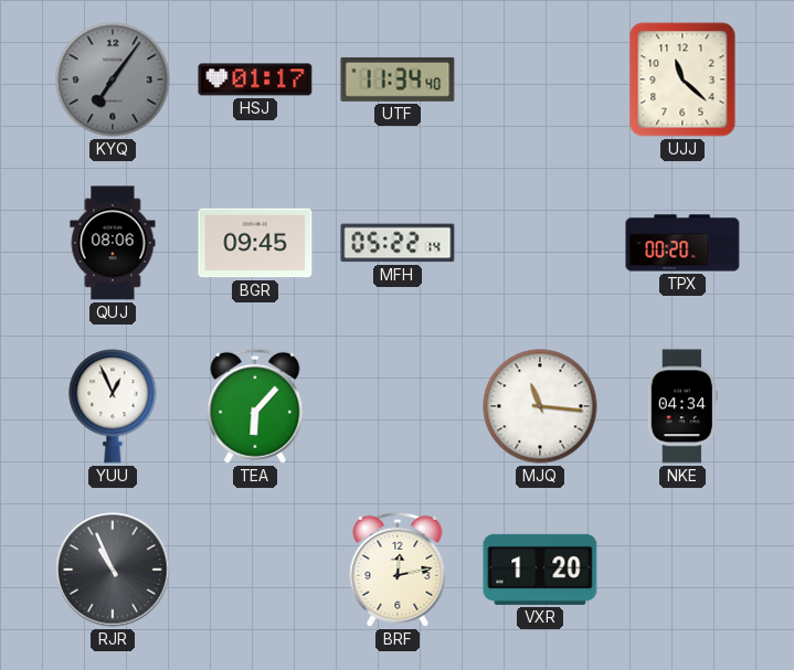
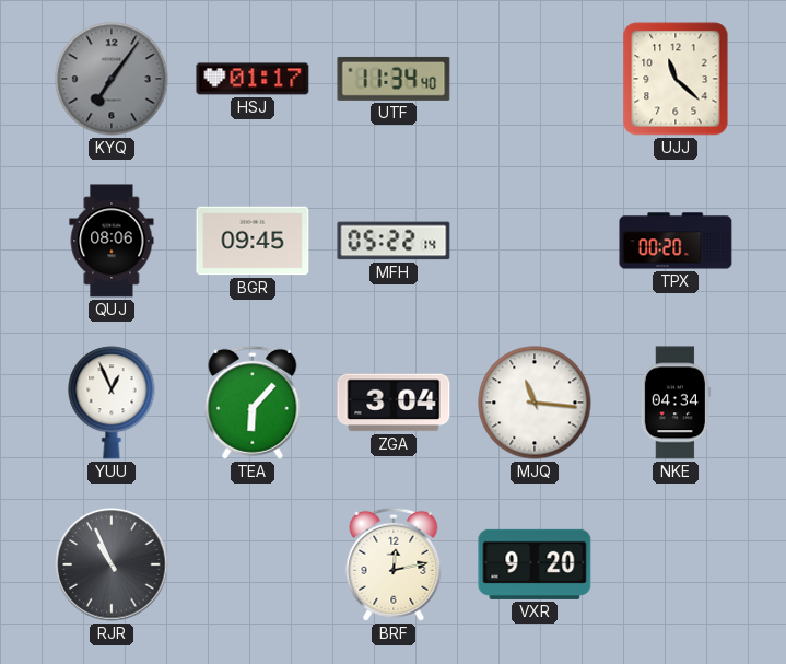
ZGA: none -> 3:04
VXR: 1:20 -> 9:20
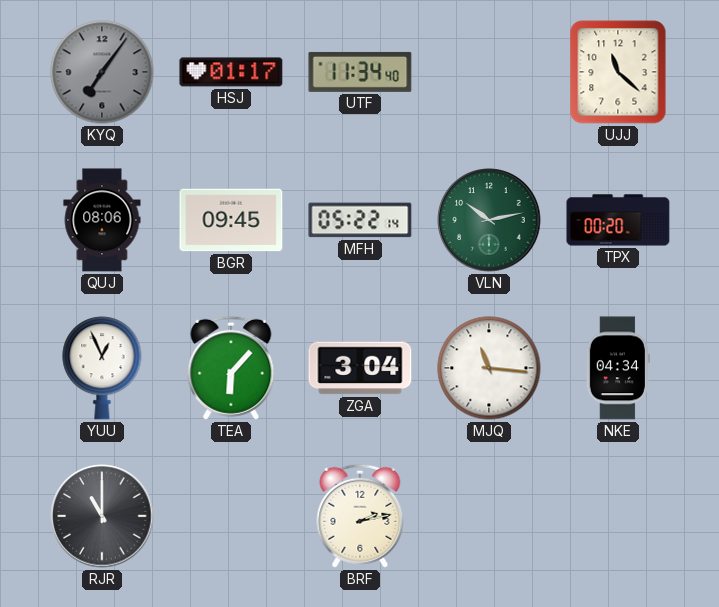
VLN: none -> 10:13
RJR: 10:56 -> 11:00
BRF: 12:13 -> 2:13
VXR: 9:20 -> none
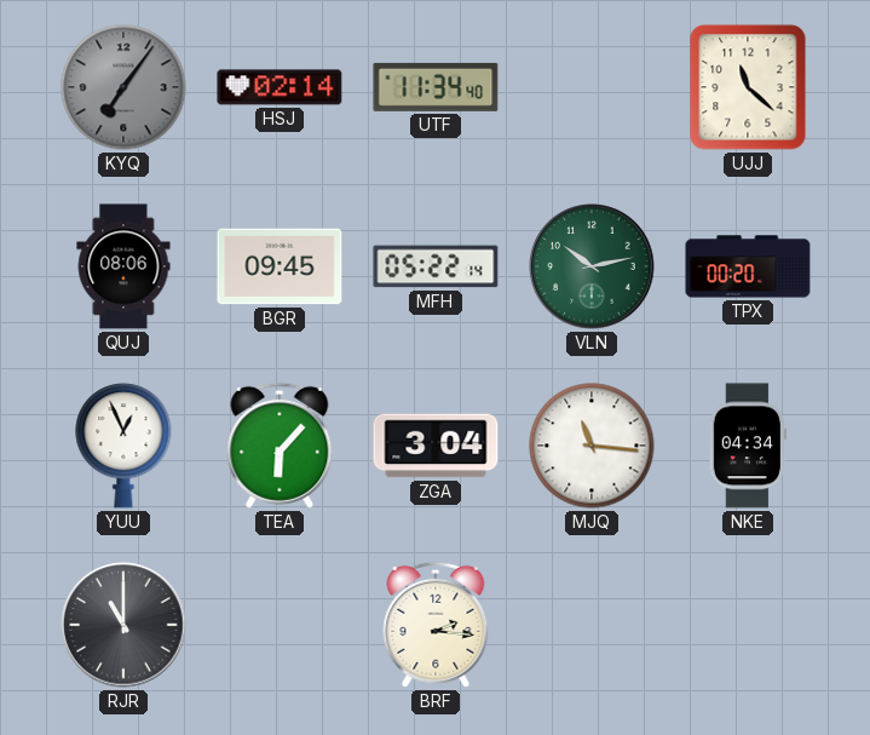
HSJ: 01:17 -> 02:14
BRF: 2:13 -> 2:16
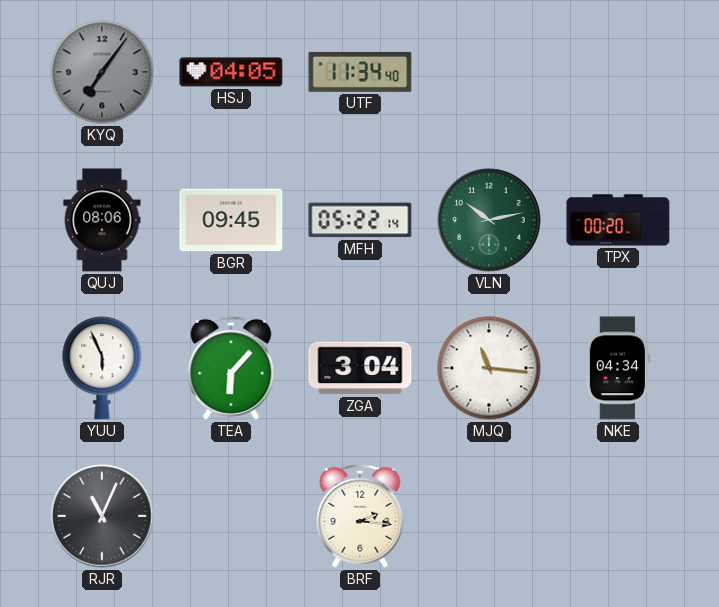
HSJ: 02:14 -> 04:05
UJJ: 11:22 -> none
YUU: 12:56 -> 5:56
RJR: 11:00 -> 11:04
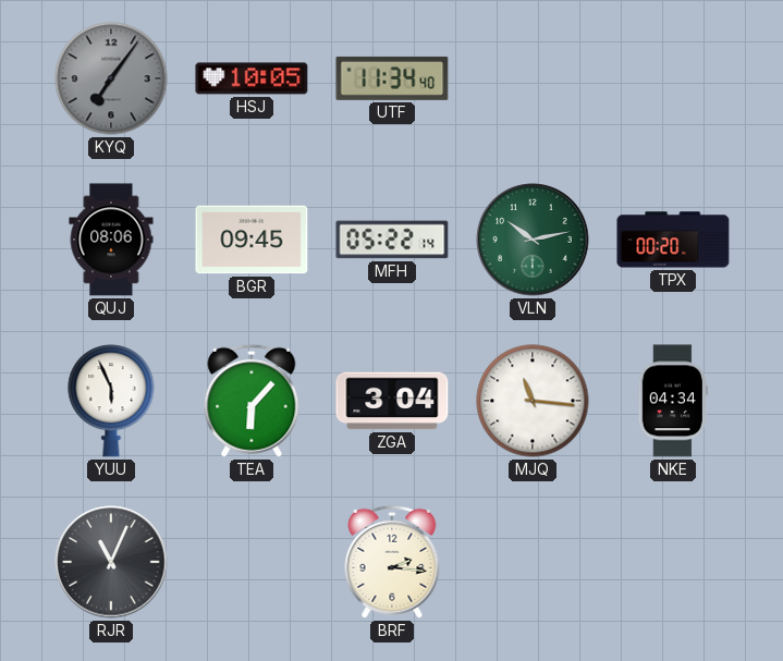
HSJ: 04:05 -> 10:05
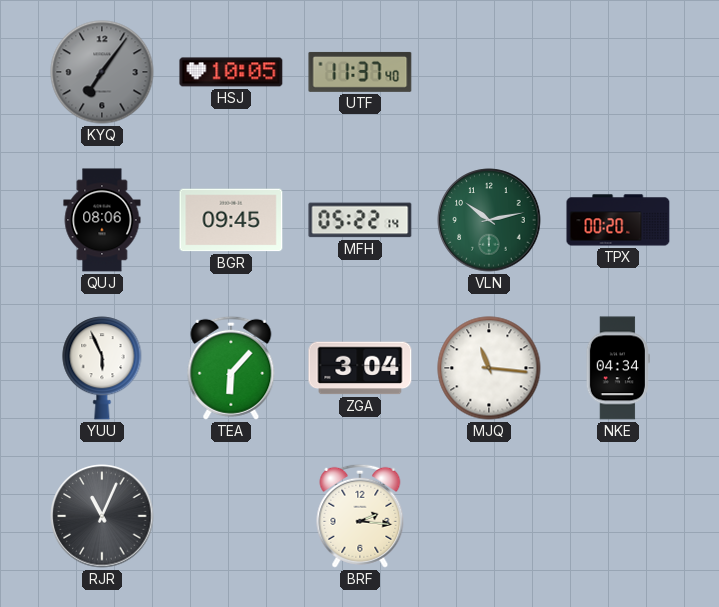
UTF: 11:34 -> 11:37
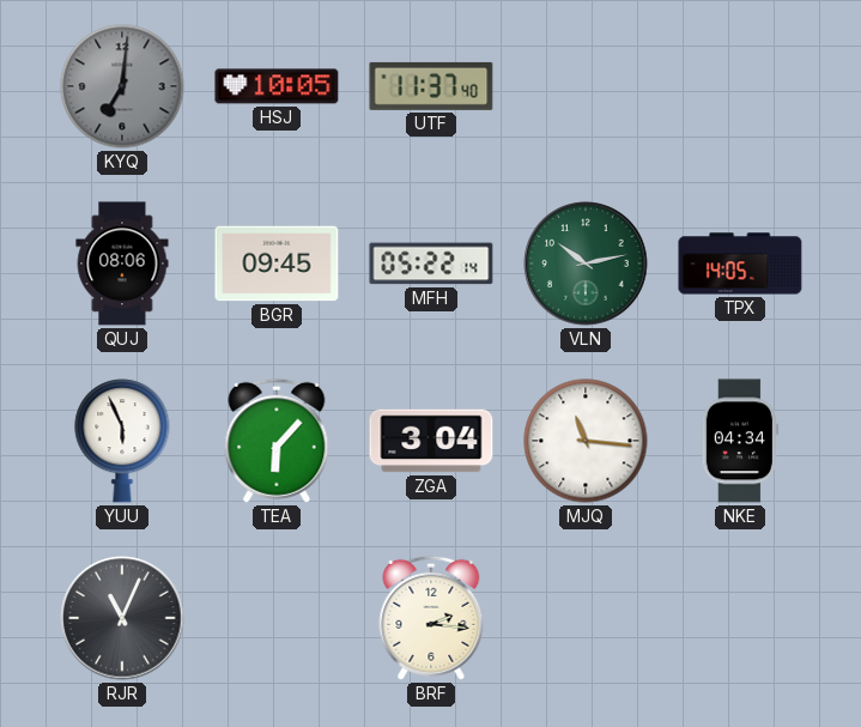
KYQ: 7:06 -> 7:01
TPX: 00:20 -> 14:05
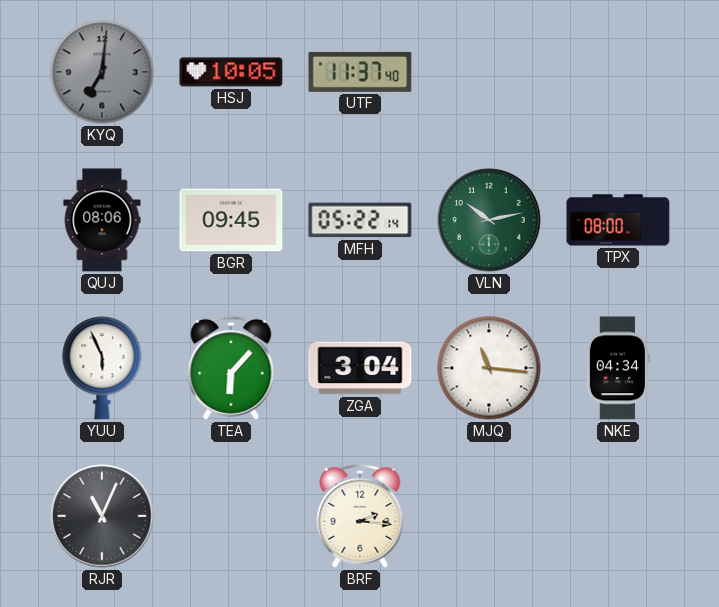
TPX: 14:05 -> 08:00
